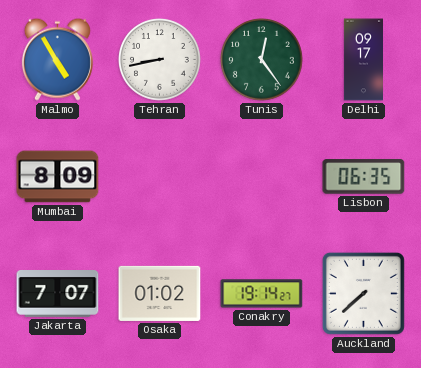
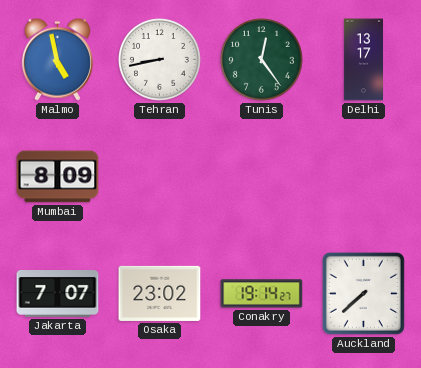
Malmo: 4:55 -> 4:58
Delhi: 09:17 -> 13:17
Lisbon: 06:35 -> none
Osaka: 01:02 -> 23:02
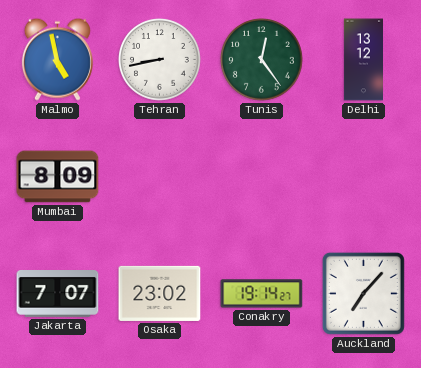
Delhi: 13:17 -> 13:12
Auckland: 7:38 -> 7:07
